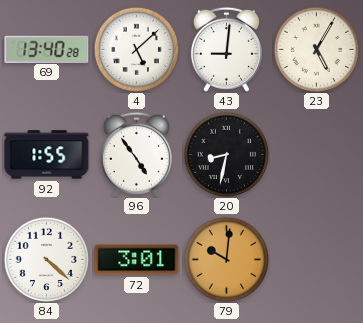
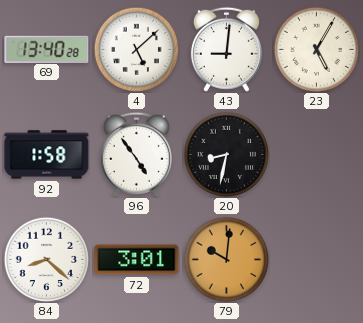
92: 1:55 -> 1:58
84: 4:22 -> 8:22
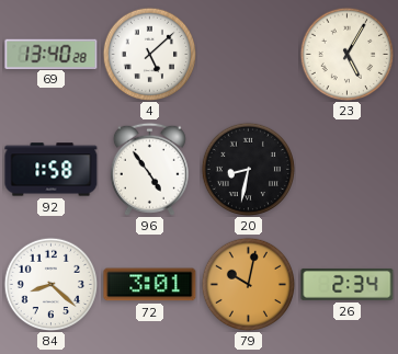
43: 9:01 -> none
79: 10:01 -> 10:02
26: none -> 2:34
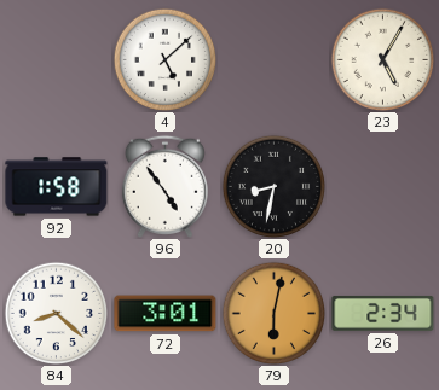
69: 13:40 -> none
79: 10:02 -> 6:02
